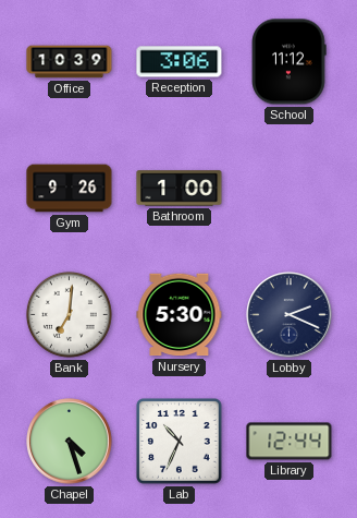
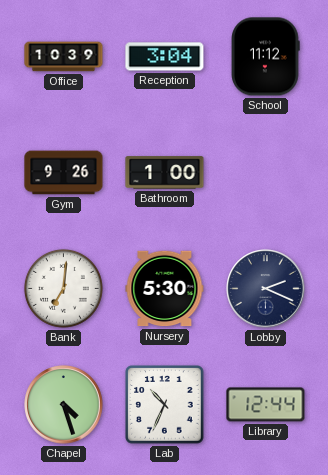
Reception: 3:06 -> 3:04
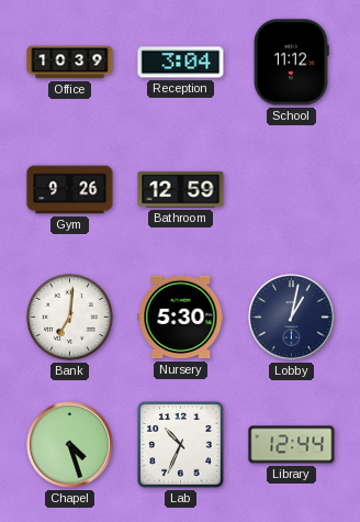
Bathroom: 1:00 -> 12:59
Lobby: 2:19 -> 1:02
